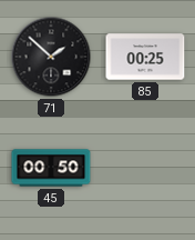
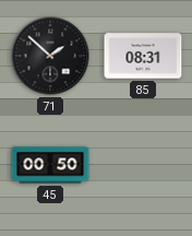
85: 00:25 -> 08:31
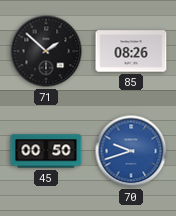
85: 08:31 -> 08:26
70: none -> 9:42
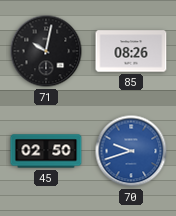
71: 1:52 -> 10:02
45: 00:50 -> 02:50
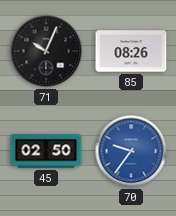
71: 10:02 -> 10:04
70: 9:42 -> 9:36
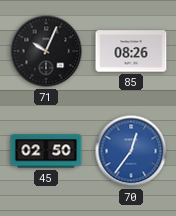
70: 9:36 -> 12:36
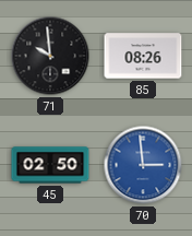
71: 10:04 -> 9:59
70: 12:36 -> 2:59
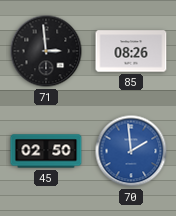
71: 9:59 -> 2:59
70: 2:59 -> 1:59
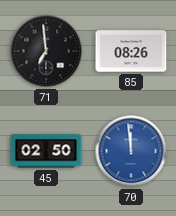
71: 2:59 -> 6:59
70: 1:59 -> 11:59
